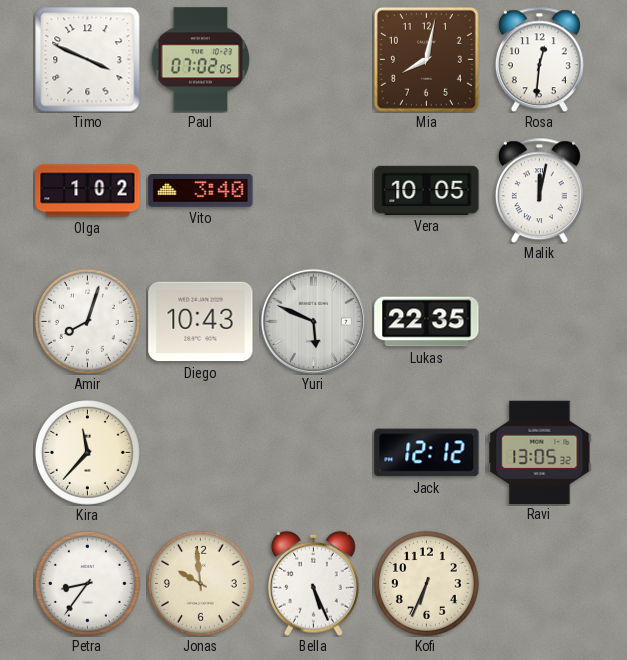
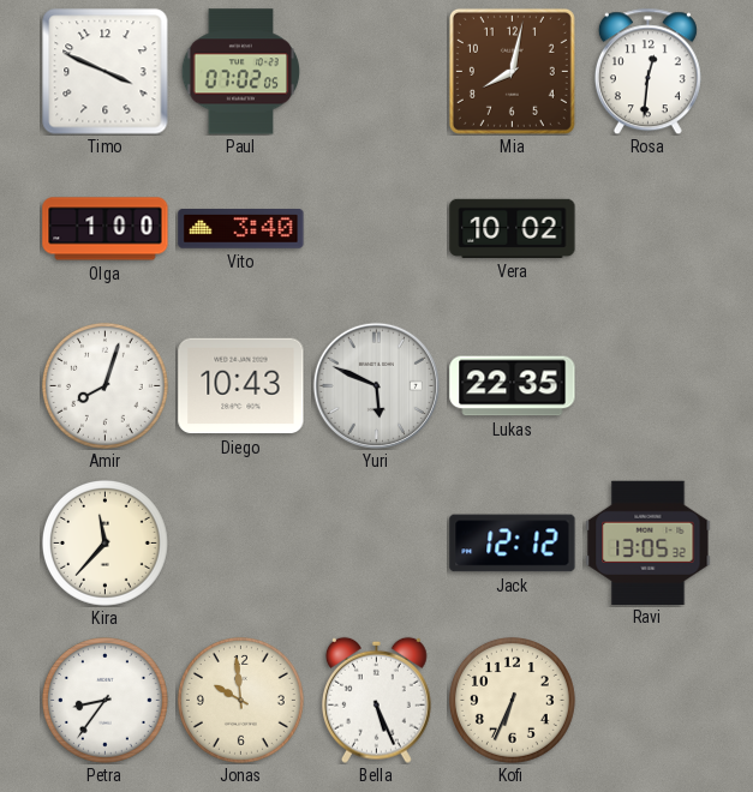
Olga: 1:02 -> 1:00
Vera: 10:05 -> 10:02
Malik: 12:02 -> none
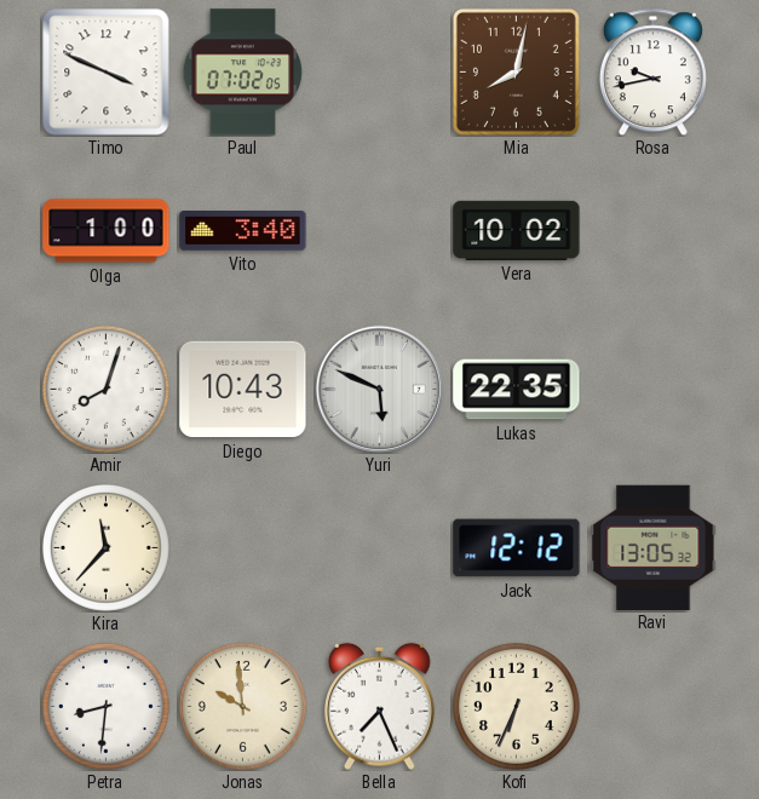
Rosa: 12:31 -> 9:43
Petra: 8:36 -> 8:31
Bella: 5:26 -> 7:26
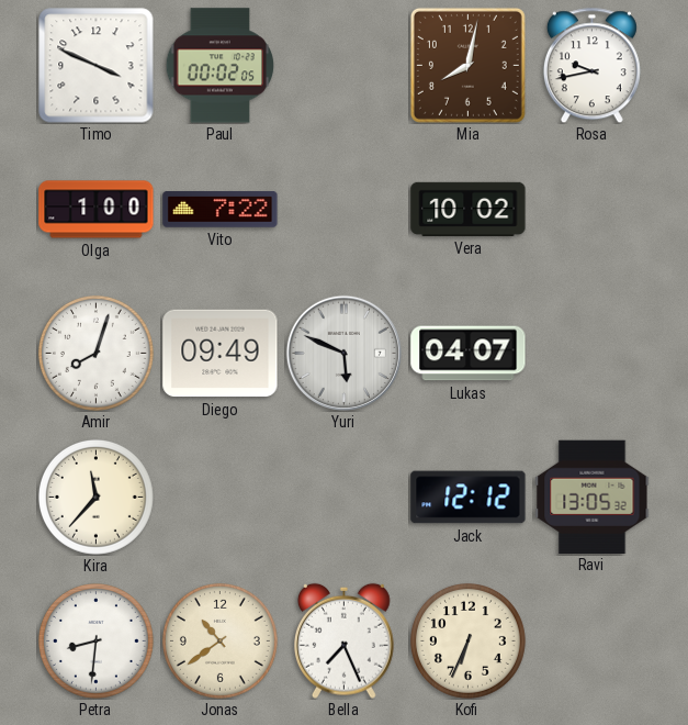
Paul: 07:02 -> 00:02
Vito: 3:40 -> 7:22
Diego: 10:43 -> 09:49
Lukas: 22:35 -> 04:07
Jonas: 9:59 -> 10:39
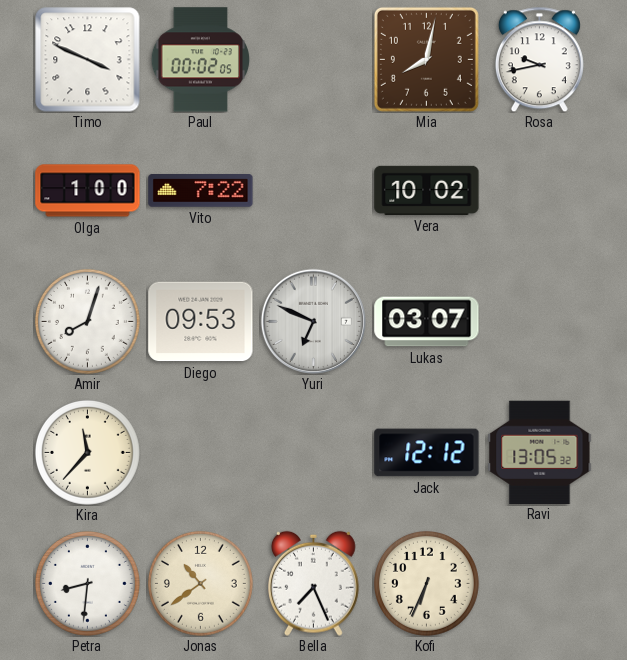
Diego: 09:49 -> 09:53
Yuri: 5:49 -> 6:49
Lukas: 04:07 -> 03:07
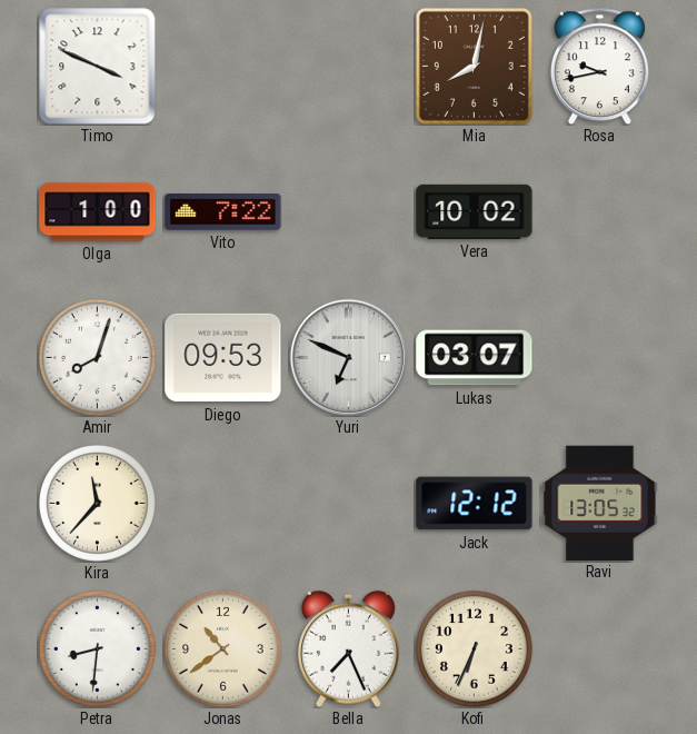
Paul: 00:02 -> none
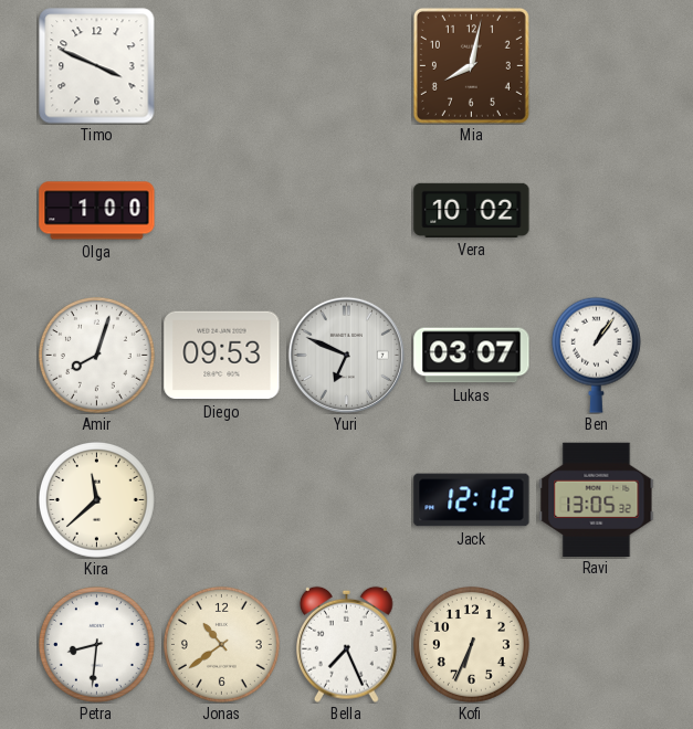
Rosa: 9:43 -> none
Vito: 7:22 -> none
Ben: none -> 1:06
Kira: 11:37 -> 11:38
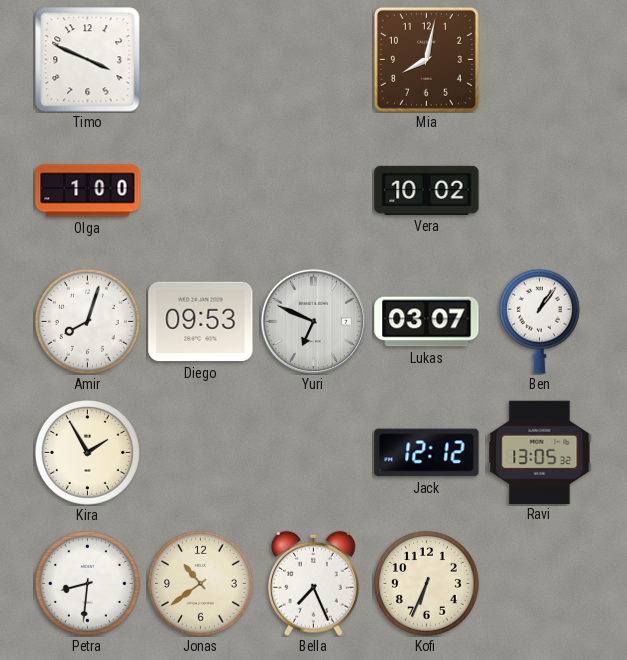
Kira: 11:38 -> 1:55
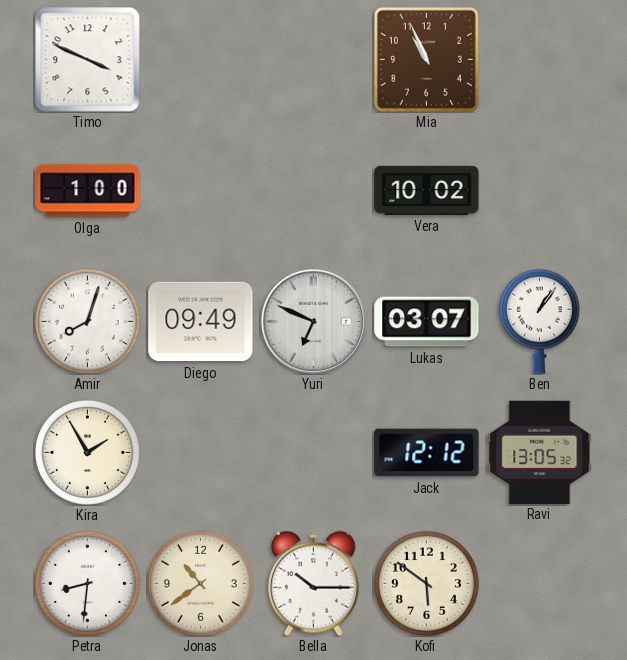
Mia: 8:02 -> 10:56
Diego: 09:53 -> 09:49
Bella: 7:26 -> 10:15
Kofi: 6:34 -> 5:51
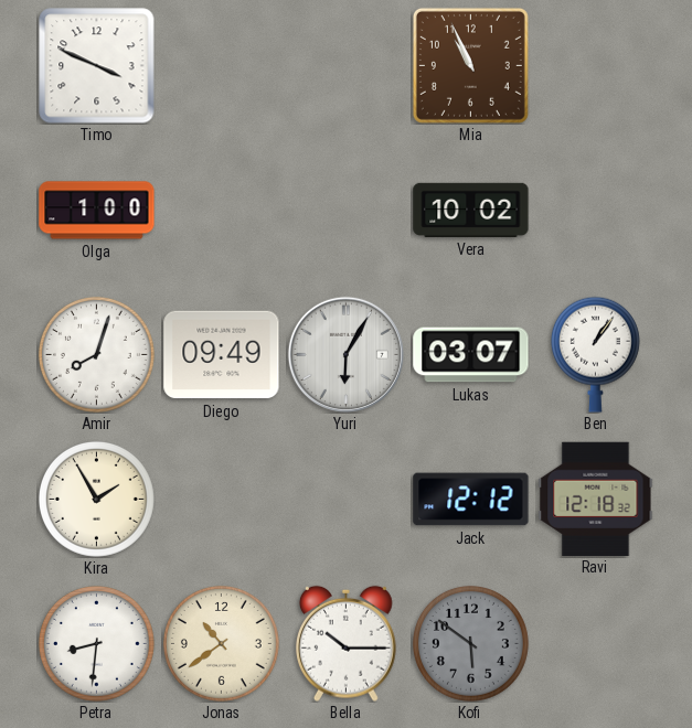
Yuri: 6:49 -> 6:05
Ravi: 13:05 -> 12:18
Kofi dial: cream -> grey
